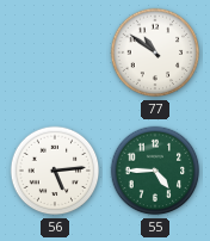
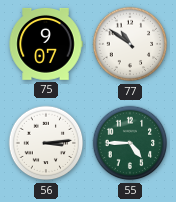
75: none -> 9:07
56: 5:14 -> 3:14
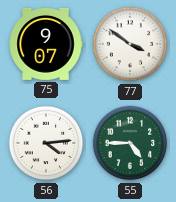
77: 10:51 -> 3:51
56: 3:14 -> 4:14
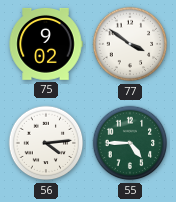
75: 9:07 -> 9:02
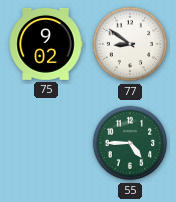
77: 3:51 -> 8:51
56: 4:14 -> none
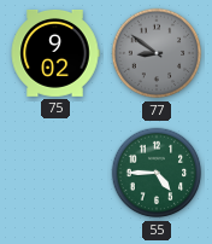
77 dial: white -> grey
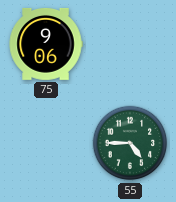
75: 9:02 -> 9:06
77: 8:51 -> none
